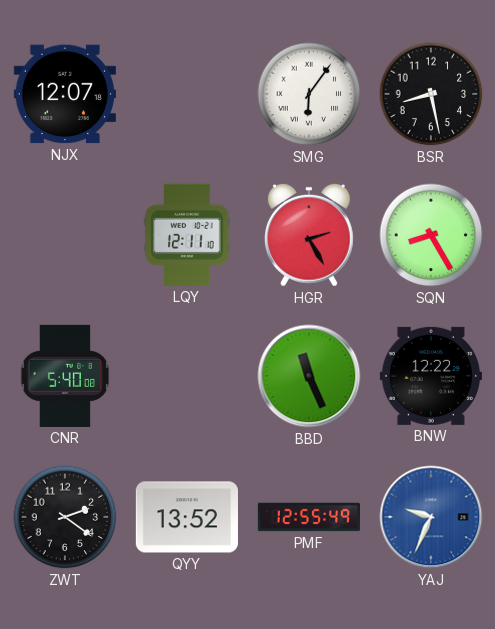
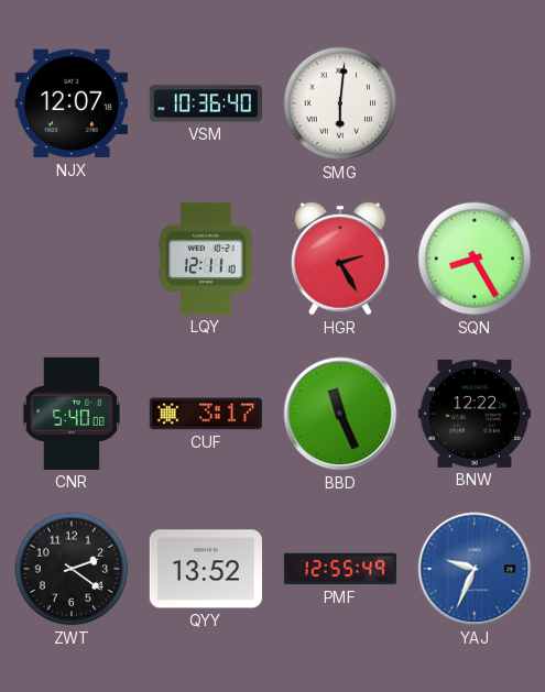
VSM: none -> 10:36
SMG: 6:06 -> 6:01
BSR: 8:28 -> none
CUF: none -> 3:17
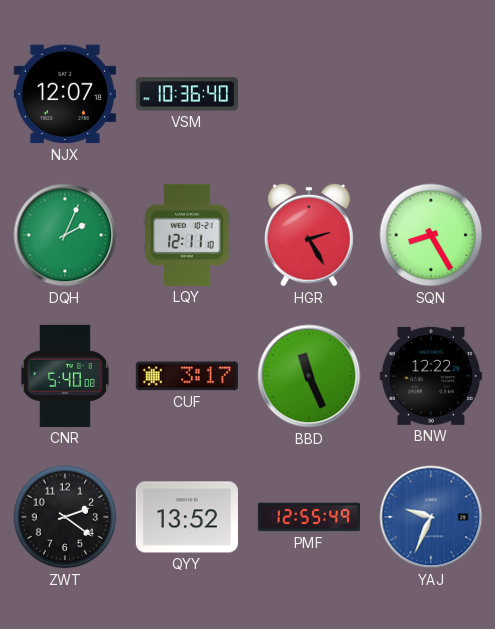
SMG: 6:01 -> none
DQH: none -> 2:04
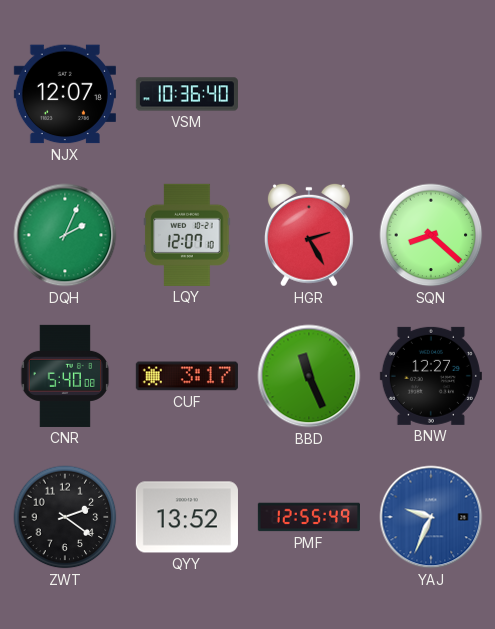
LQY: 12:11 -> 12:07
SQN: 8:25 -> 8:22
BNW: 12:22 -> 12:27
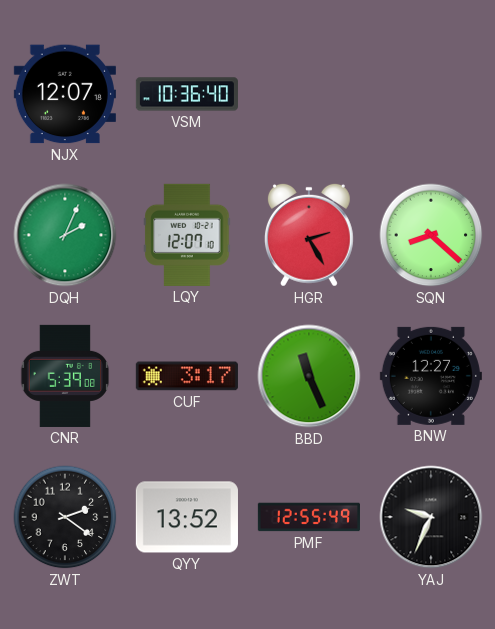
CNR: 5:40 -> 5:39
YAJ dial: blue -> black
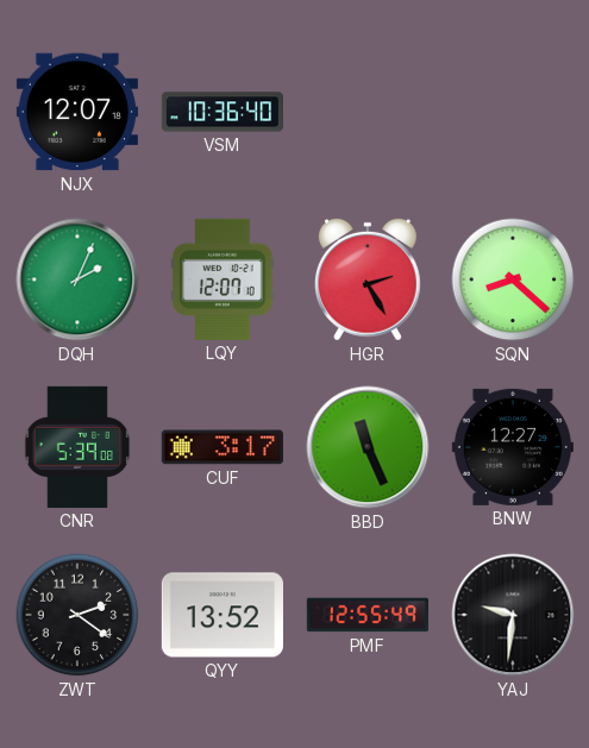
YAJ: 9:34 -> 9:31
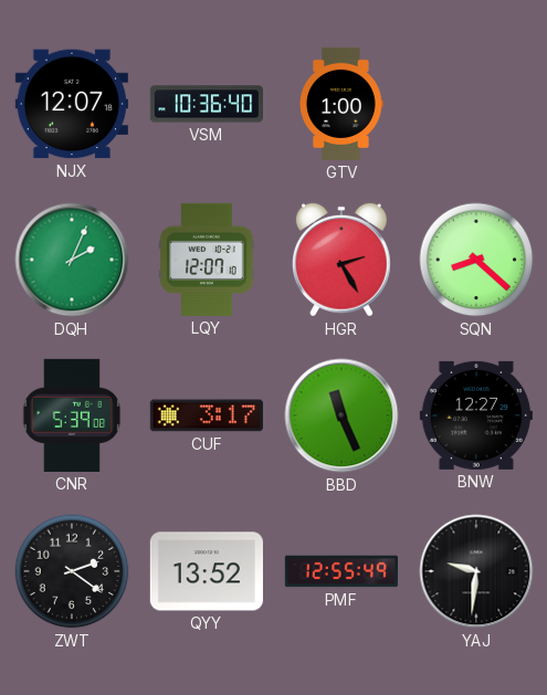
GTV: none -> 1:00
